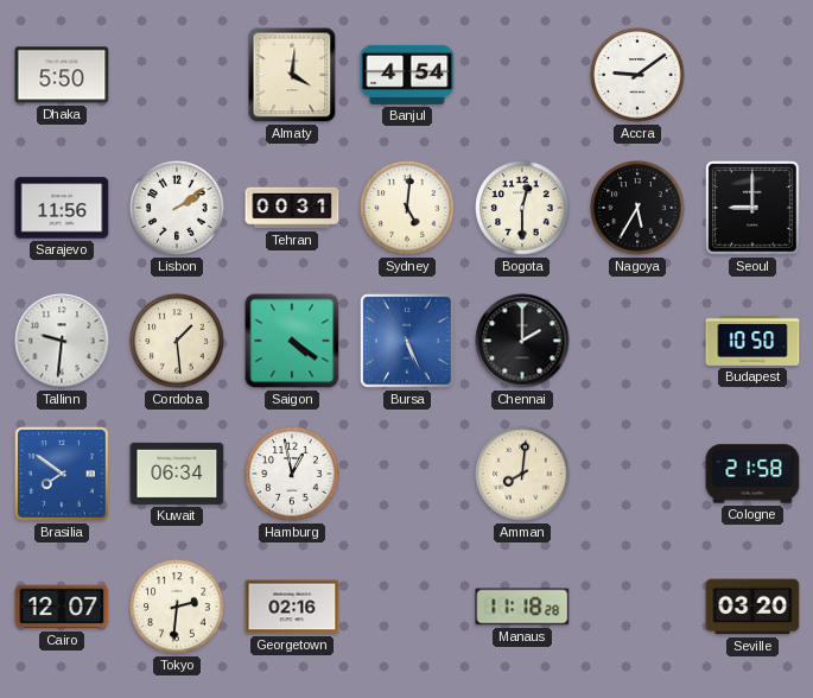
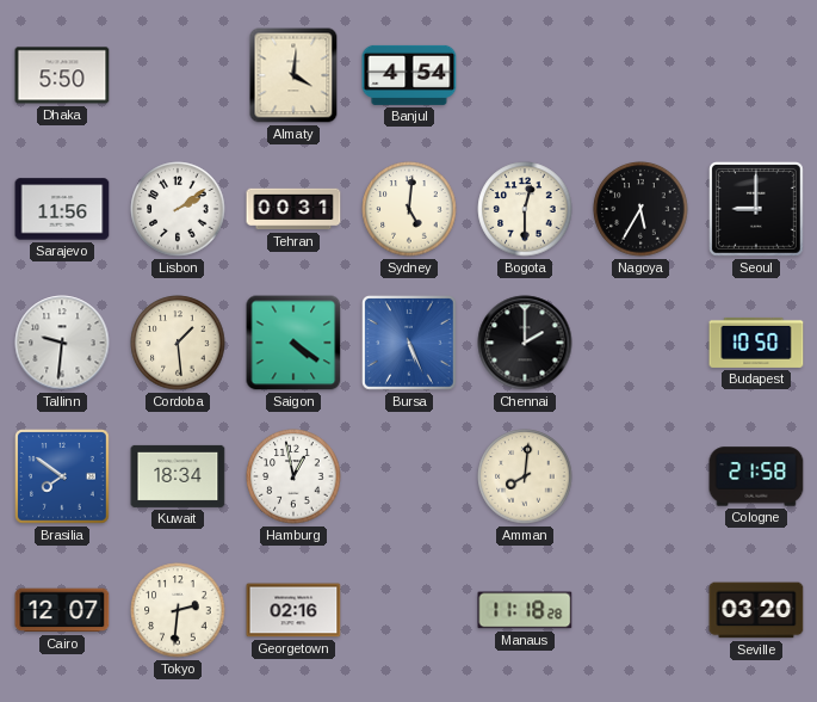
Accra: 9:09 -> none
Kuwait: 06:34 -> 18:34
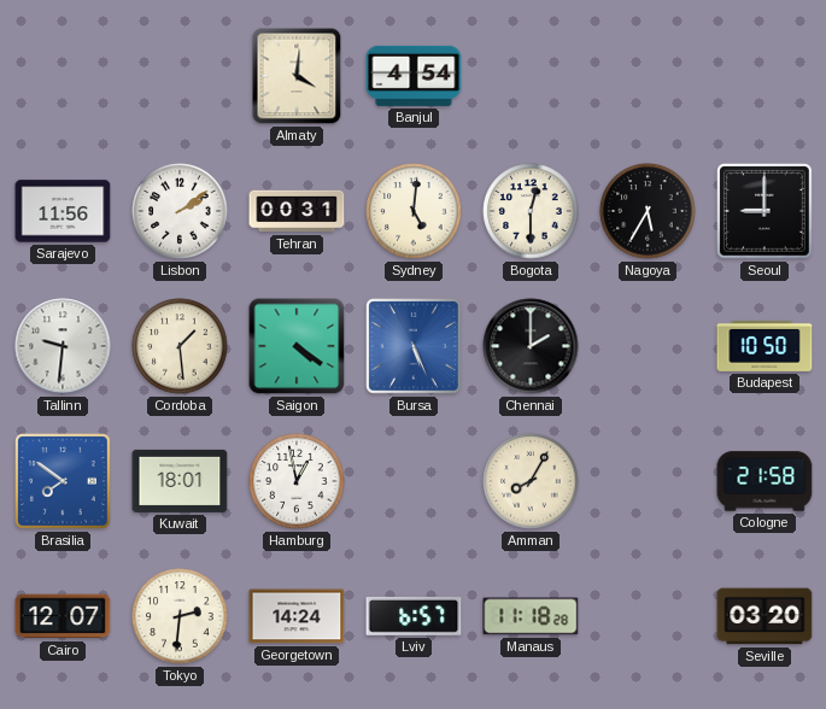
Dhaka: 5:50 -> none
Kuwait: 18:34 -> 18:01
Amman: 8:01 -> 8:05
Georgetown: 02:16 -> 14:24
Lviv: none -> 6:57
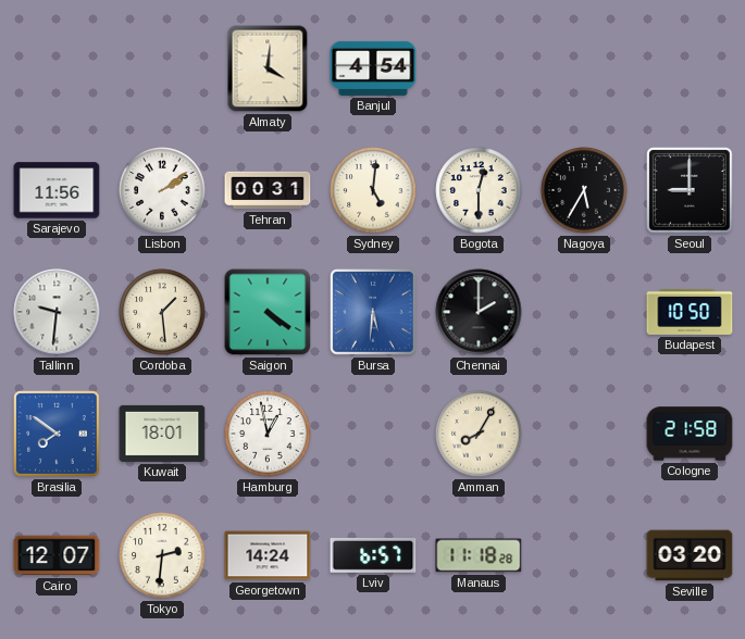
Bursa: 5:26 -> 5:31
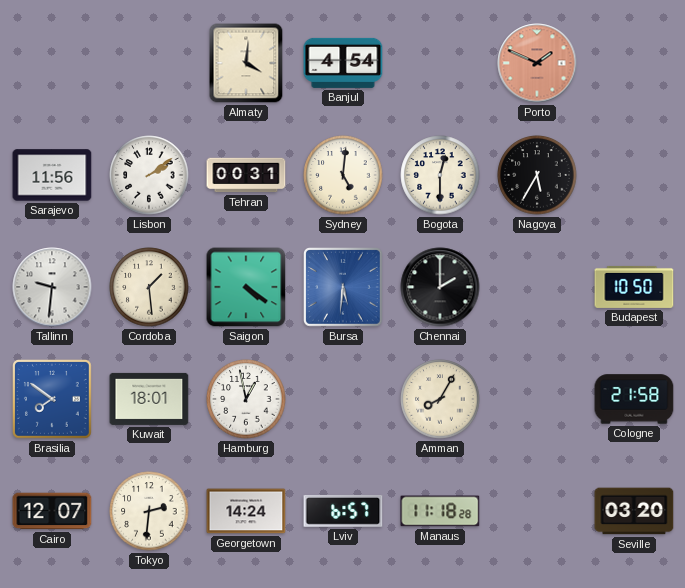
Porto: none -> 1:49
Seoul: 9:00 -> none
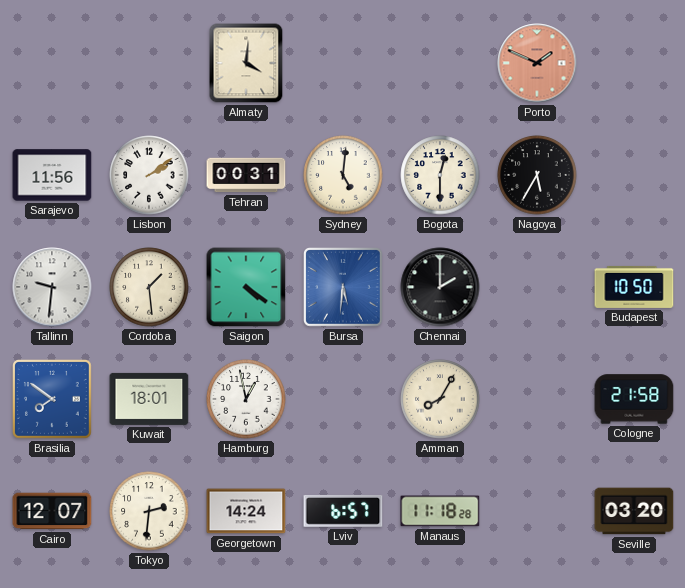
Banjul: 4:54 -> none
